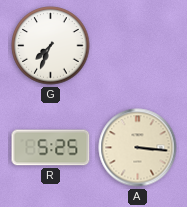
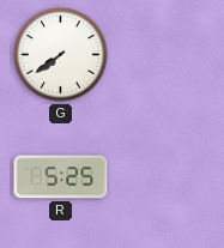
G: 7:34 -> 7:39
A: 3:16 -> none
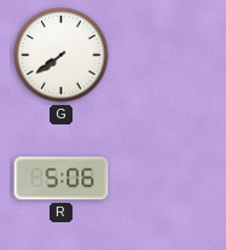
R: 5:25 -> 5:06
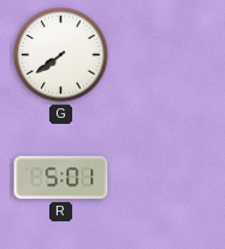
R: 5:06 -> 5:01
